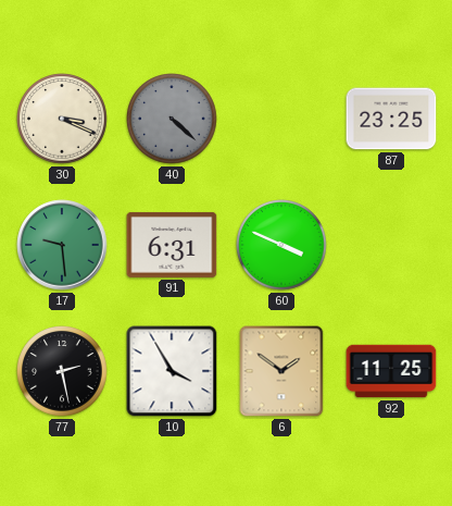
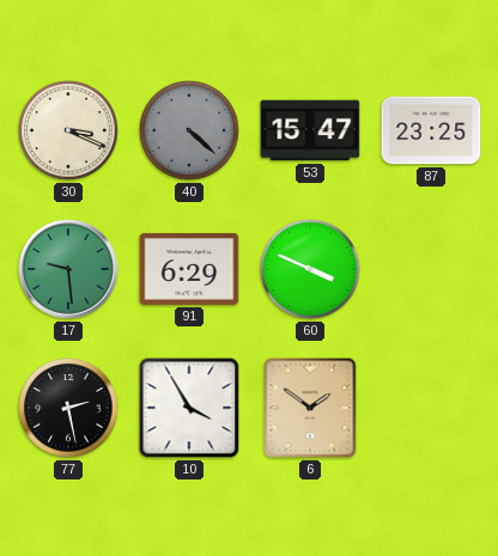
53: none -> 15:47
91: 6:31 -> 6:29
92: 11:25 -> none
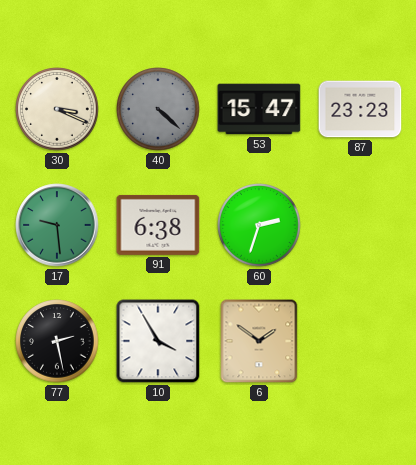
87: 23:25 -> 23:23
91: 6:29 -> 6:38
60: 3:49 -> 2:33
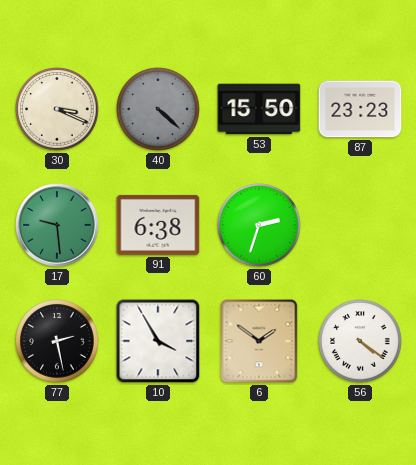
53: 15:47 -> 15:50
56: none -> 4:21
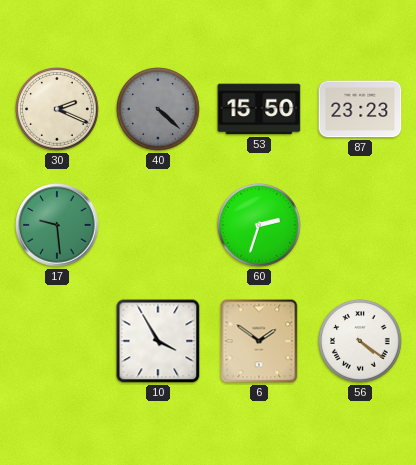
30: 3:19 -> 2:19
91: 6:38 -> none
77: 2:28 -> none
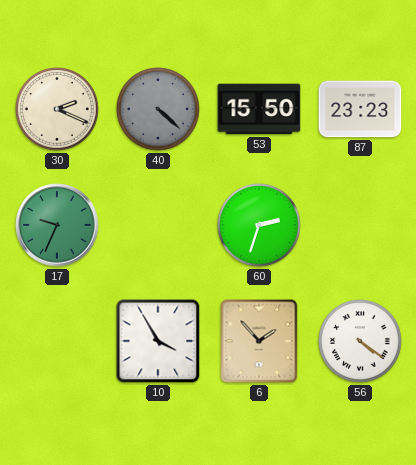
17: 9:29 -> 9:34
6: 1:51 -> 1:53
